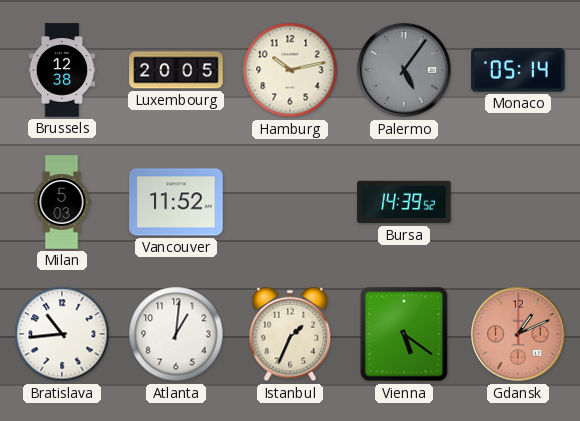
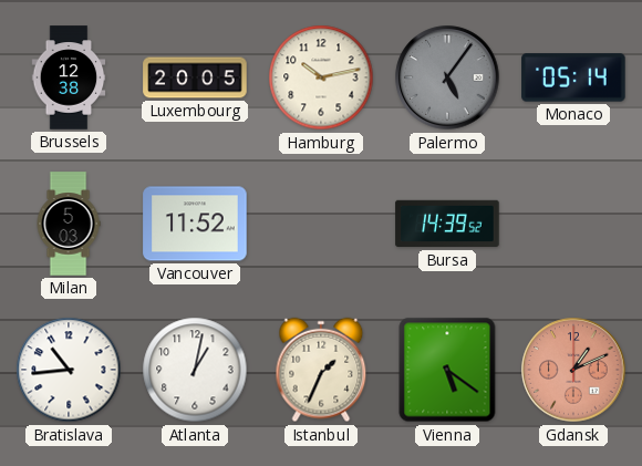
Atlanta: 1:01 -> 1:02
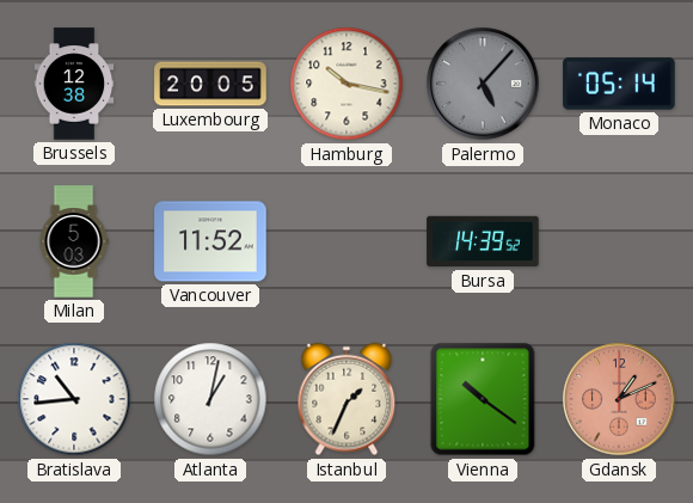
Hamburg: 10:13 -> 10:17
Palermo: 5:06 -> 5:07
Vienna: 5:21 -> 10:21
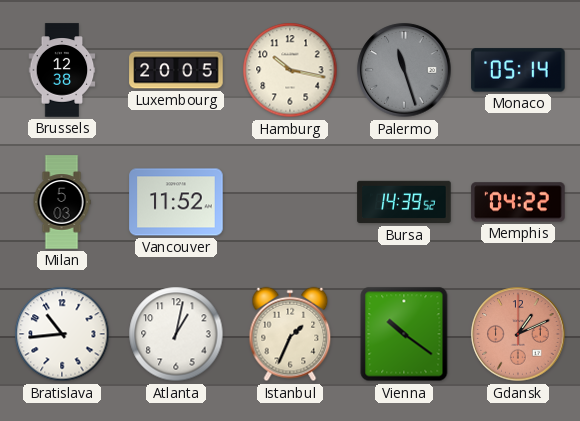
Palermo: 5:07 -> 11:27
Memphis: none -> 04:22
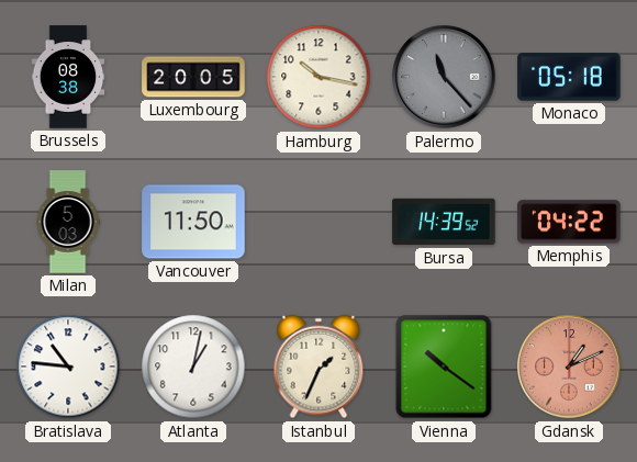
Brussels: 12:38 -> 08:38
Palermo: 11:27 -> 11:23
Monaco: 05:14 -> 05:18
Vancouver: 11:52 -> 11:50
Bratislava: 10:44 -> 10:46
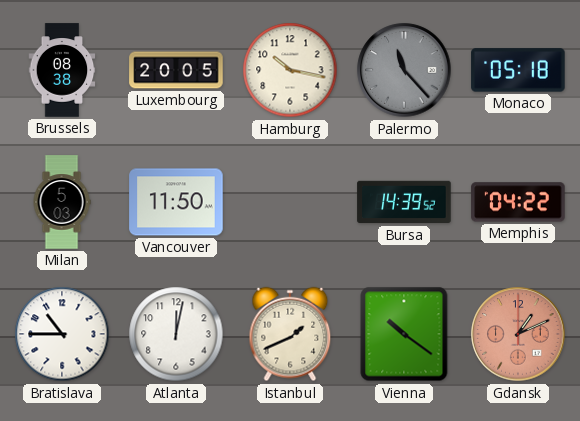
Bratislava: 10:46 -> 10:45
Atlanta: 1:02 -> 12:02
Istanbul: 1:34 -> 1:41
